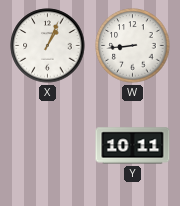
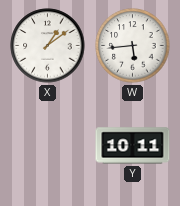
X: 1:04 -> 1:09
W: 8:44 -> 5:44
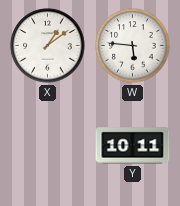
W: 5:44 -> 5:46
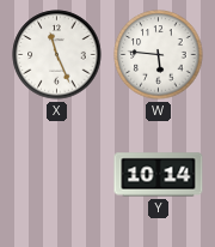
X: 1:09 -> 11:26
Y: 10:11 -> 10:14
